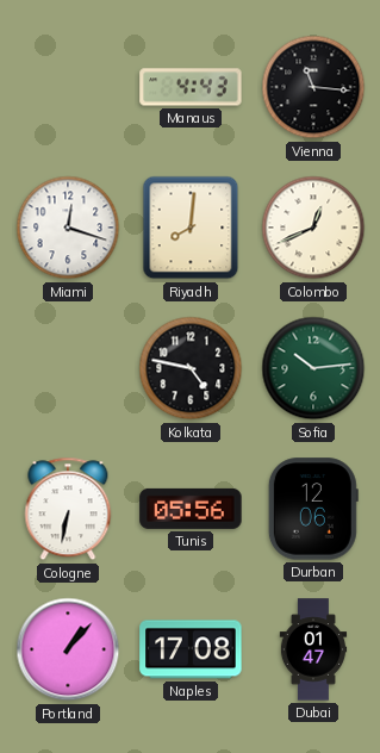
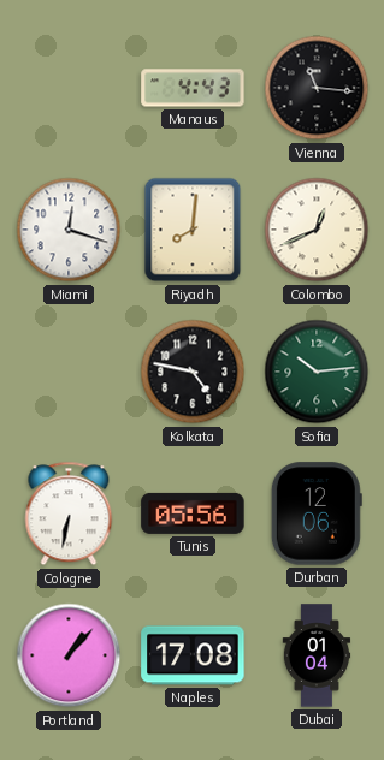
Dubai: 01:47 -> 01:04
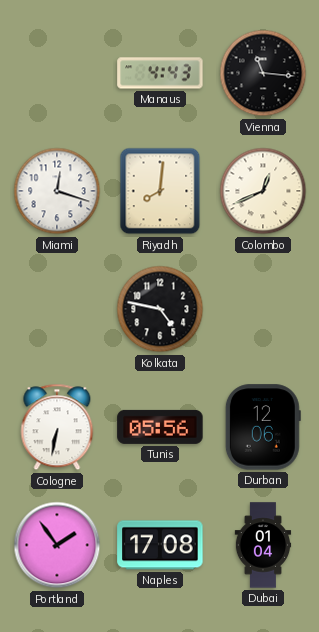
Sofia: 10:14 -> none
Portland: 1:07 -> 1:54
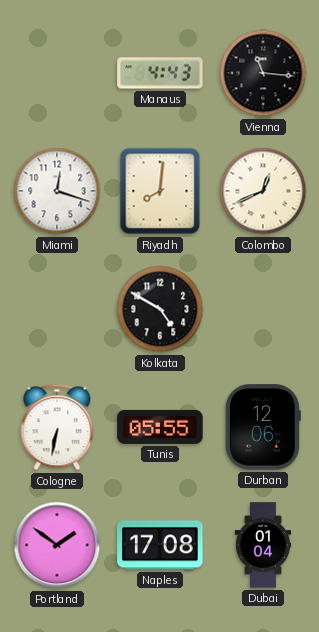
Kolkata: 4:47 -> 4:50
Tunis: 05:56 -> 05:55
Portland: 1:54 -> 1:51
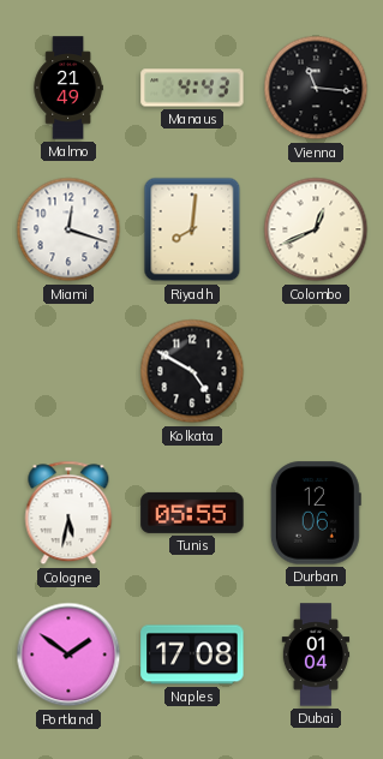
Malmo: none -> 21:49
Cologne: 6:32 -> 5:32
